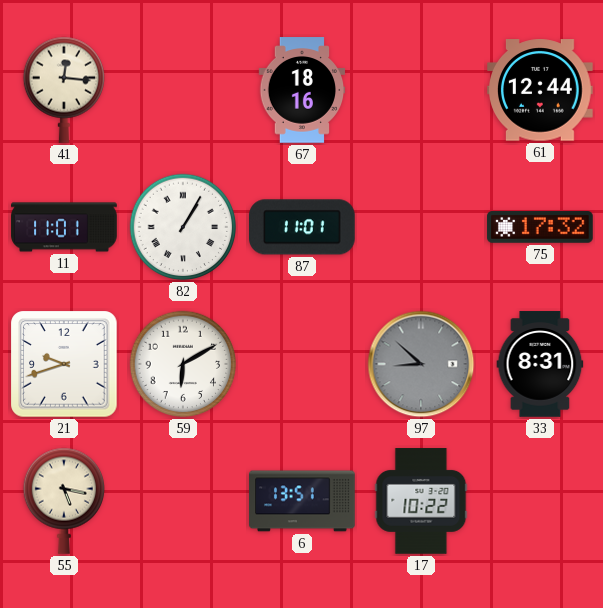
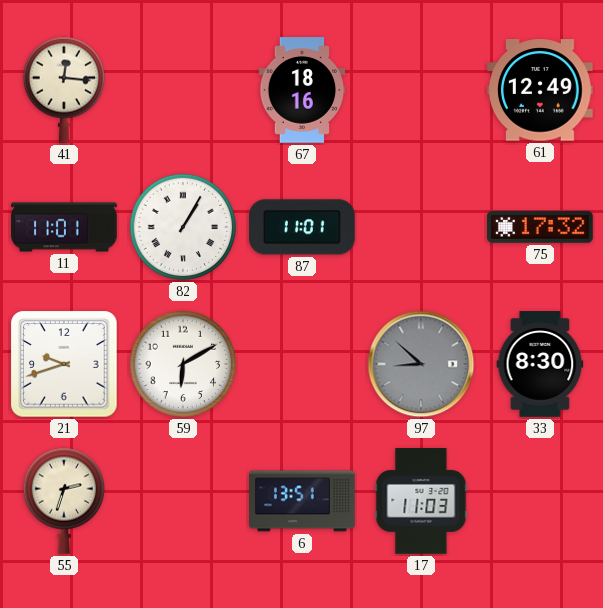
61: 12:44 -> 12:49
33: 8:31 -> 8:30
55: 5:17 -> 2:33
17: 10:22 -> 11:03
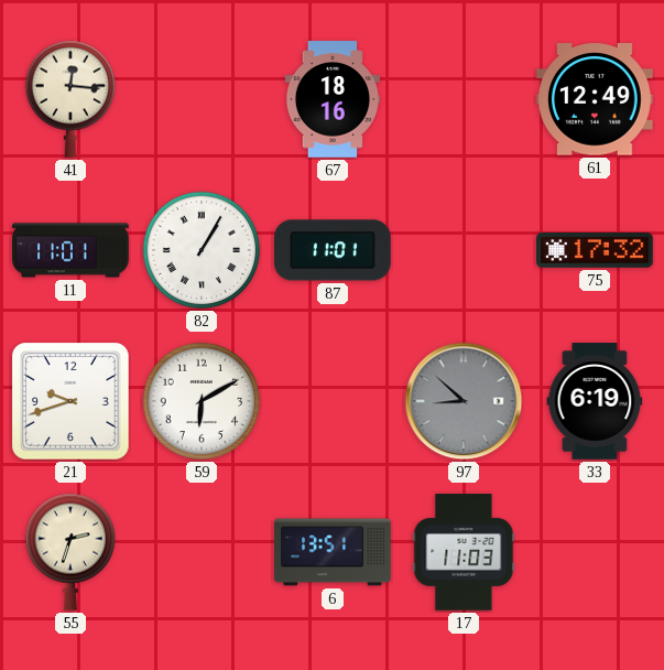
33: 8:30 -> 6:19
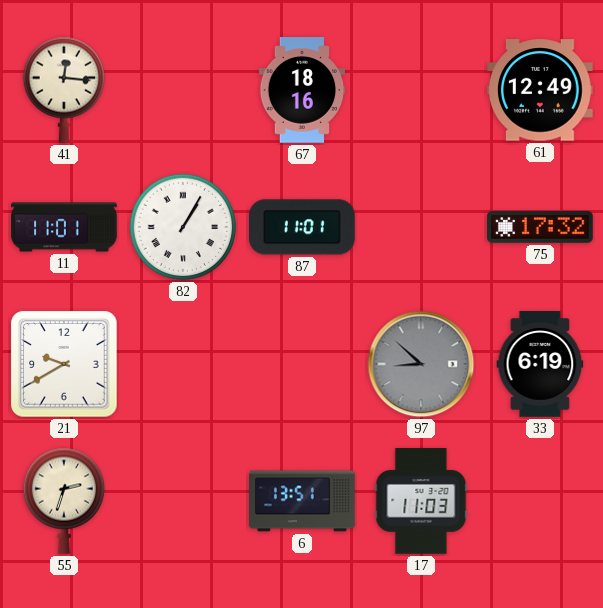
21: 9:42 -> 9:40
59: 6:10 -> none
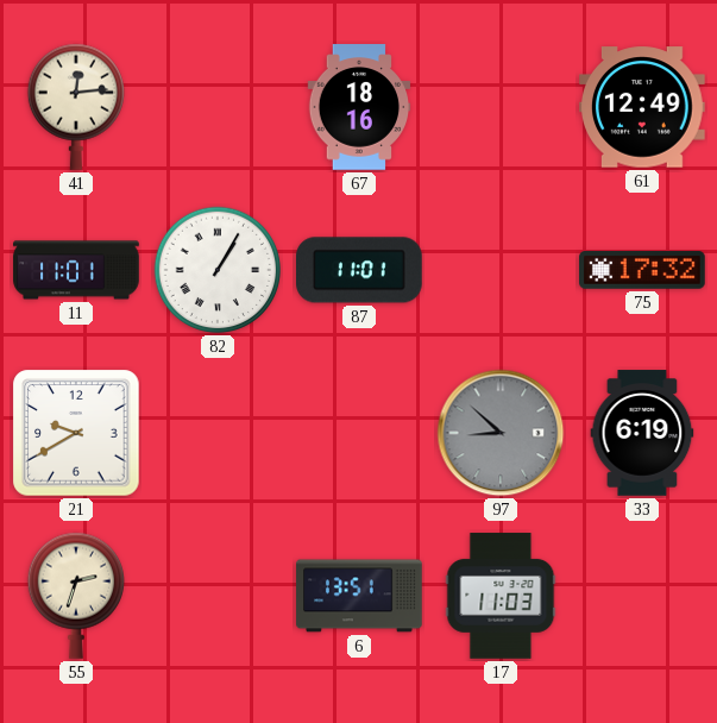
41: 12:16 -> 12:14
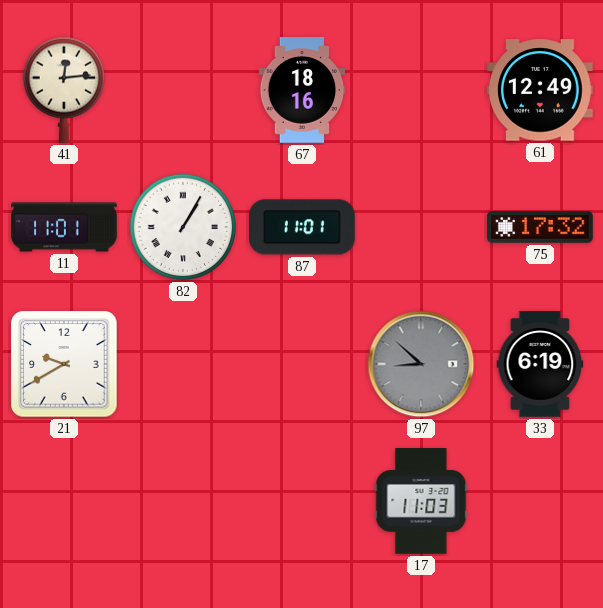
55: 2:33 -> none
6: 13:51 -> none
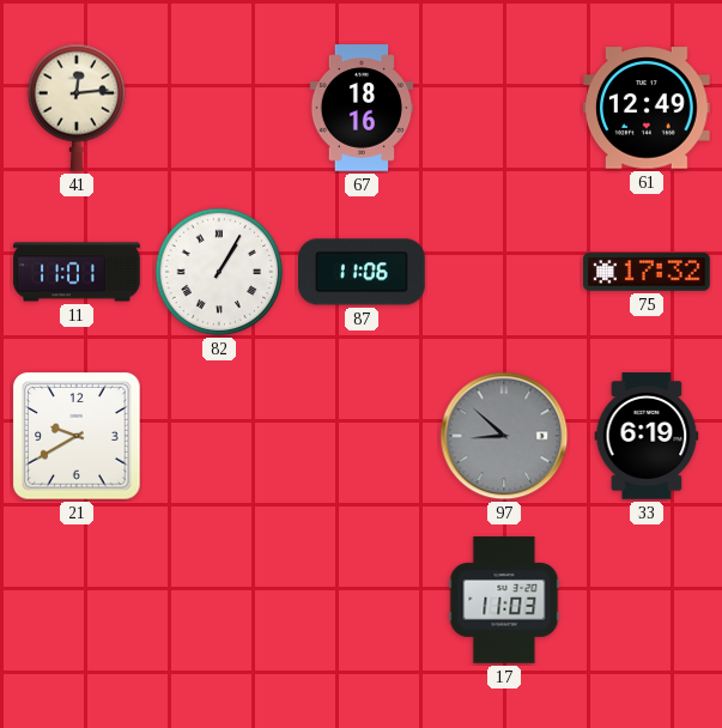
87: 11:01 -> 11:06
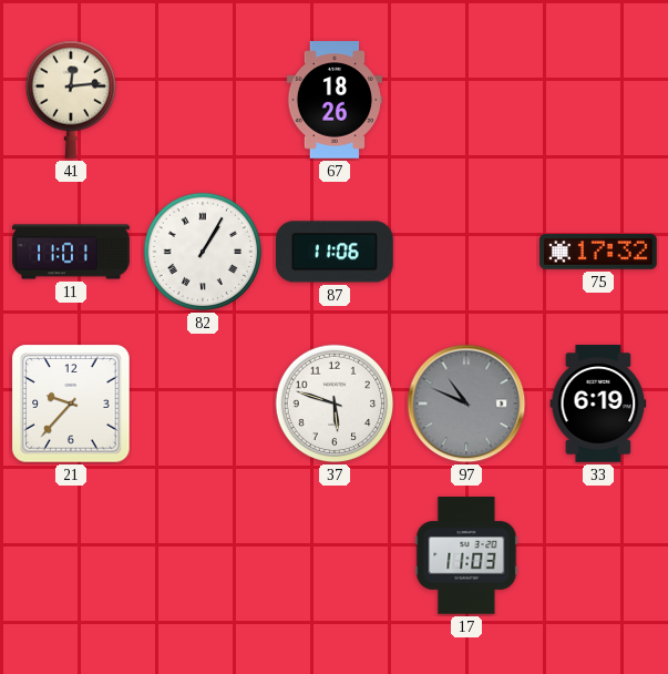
67: 18:16 -> 18:26
61: 12:49 -> none
21: 9:40 -> 9:37
37: none -> 5:48
97: 8:52 -> 10:49
